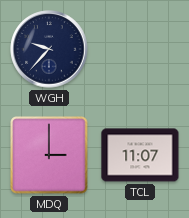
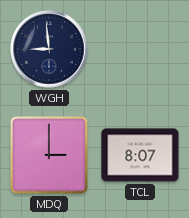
WGH: 9:37 -> 8:59
TCL: 11:07 -> 8:07
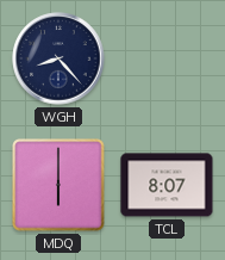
WGH: 8:59 -> 8:23
MDQ: 3:00 -> 6:00
